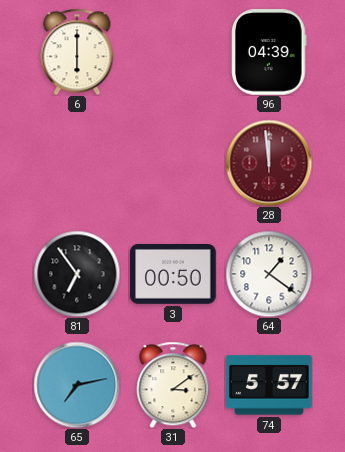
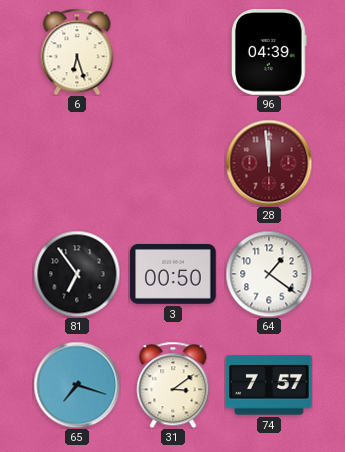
6: 6:00 -> 6:27
65: 7:13 -> 7:18
74: 5:57 -> 7:57
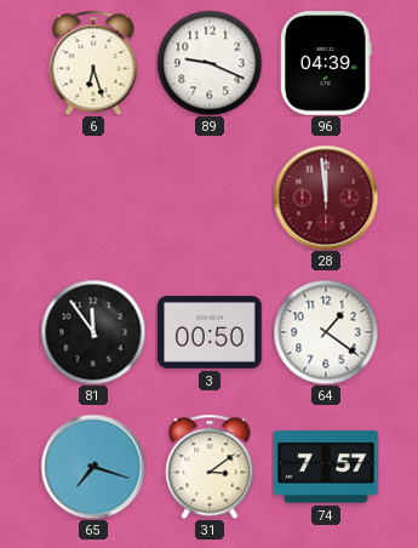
89: none -> 9:19
81: 6:54 -> 11:54
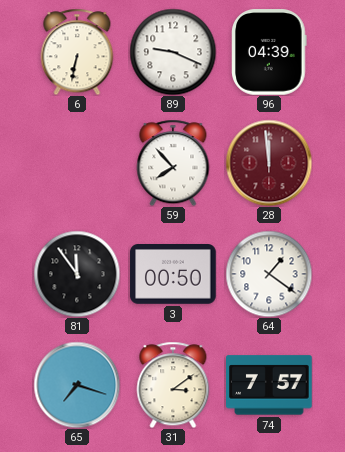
6: 6:27 -> 6:32
59: none -> 7:53
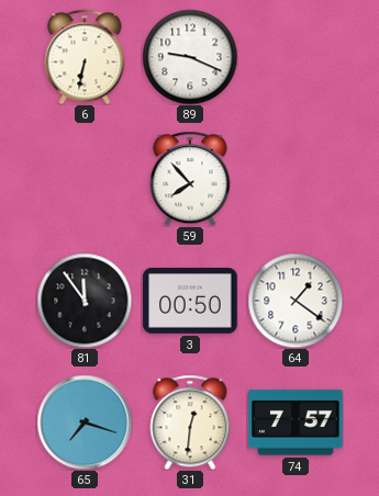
96: 04:39 -> none
28: 11:59 -> none
31: 3:09 -> 12:31
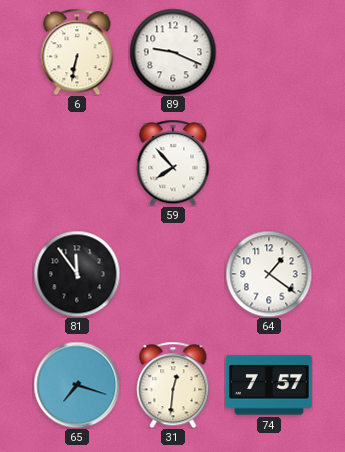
3: 00:50 -> none
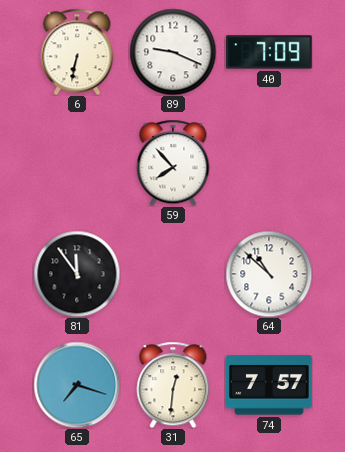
40: none -> 7:09
64: 1:21 -> 10:52
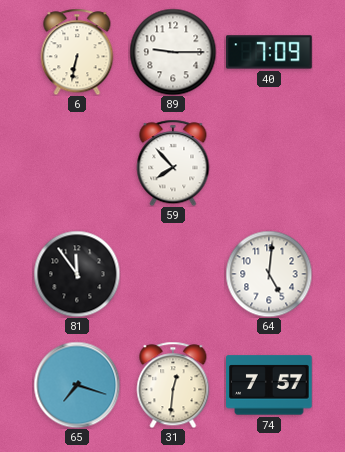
89: 9:19 -> 9:15
64: 10:52 -> 5:01
